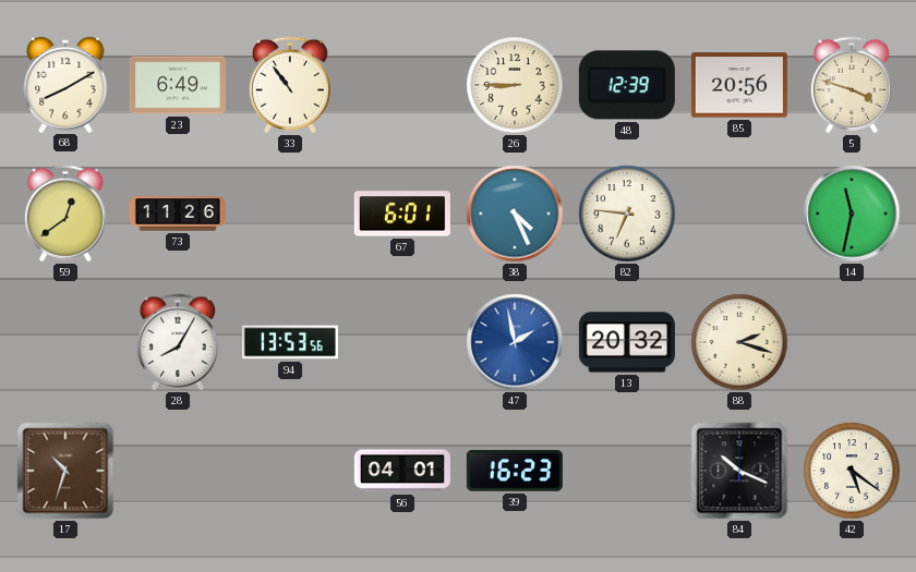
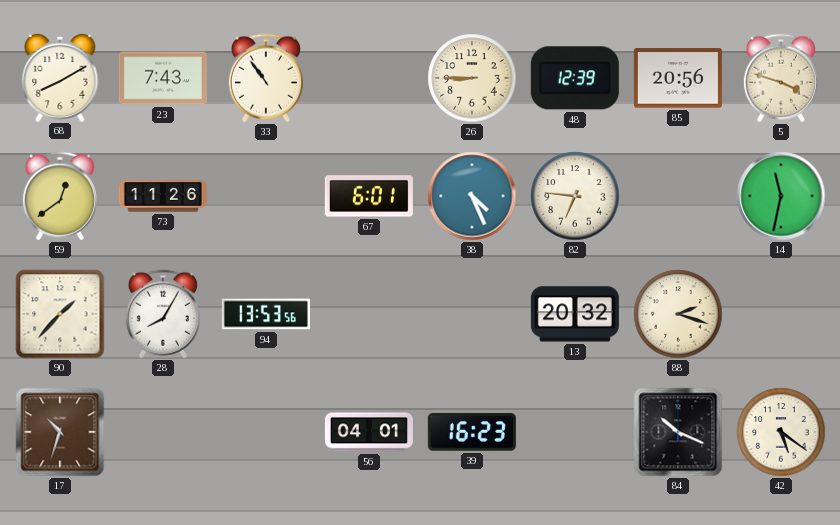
23: 6:49 -> 7:43
90: none -> 1:37
47: 1:58 -> none
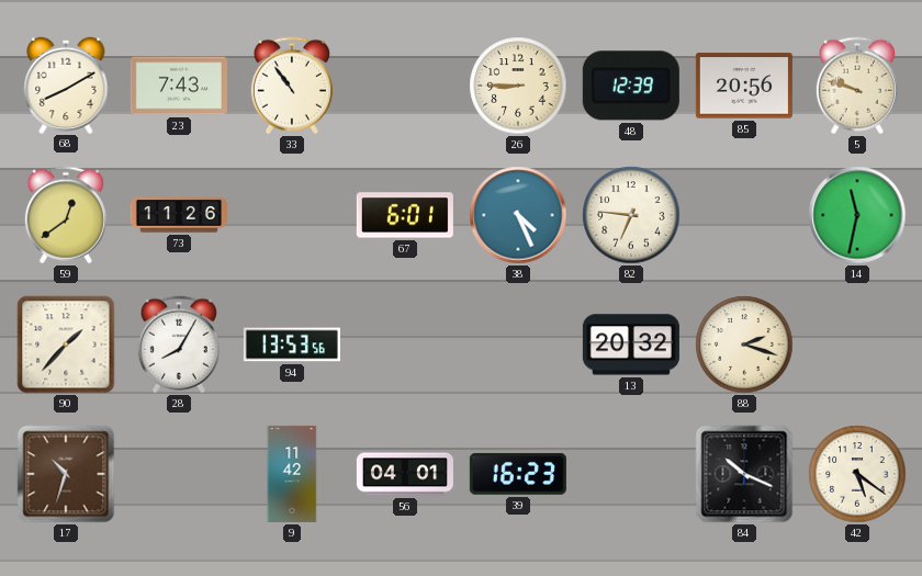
5: 3:48 -> 9:48
9: none -> 11:42
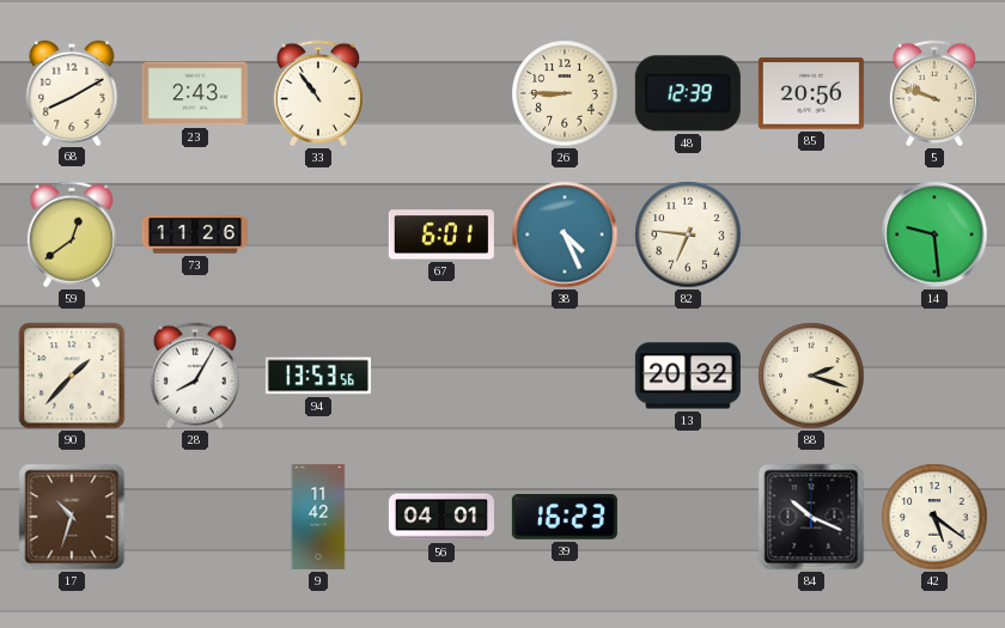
23: 7:43 -> 2:43
14: 11:32 -> 9:29
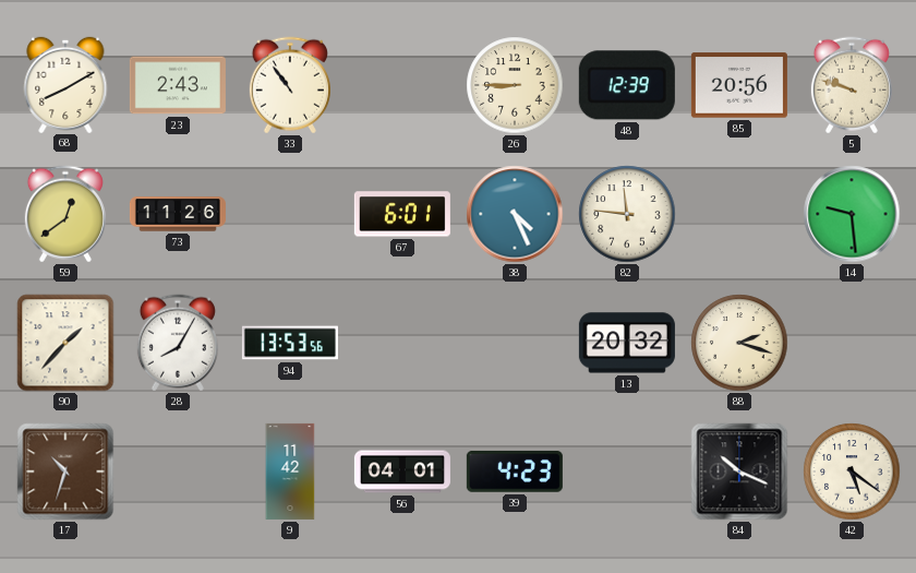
82: 6:46 -> 11:46
39: 16:23 -> 4:23
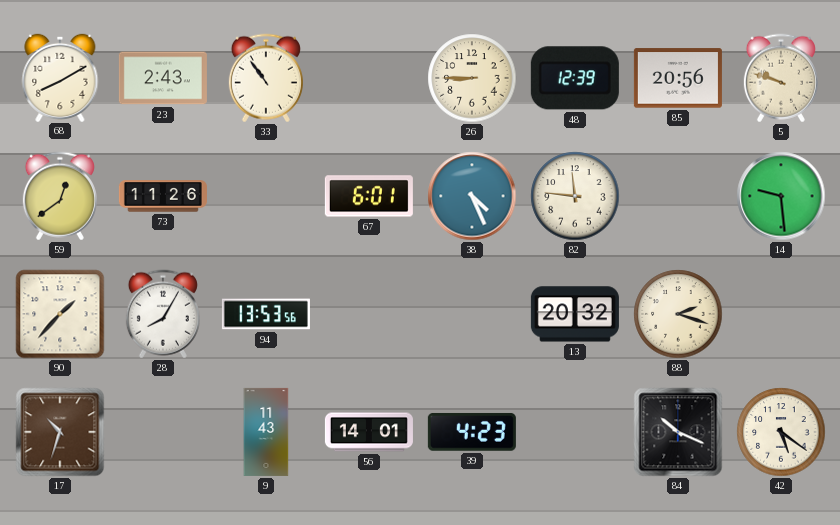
9: 11:42 -> 11:43
56: 04:01 -> 14:01
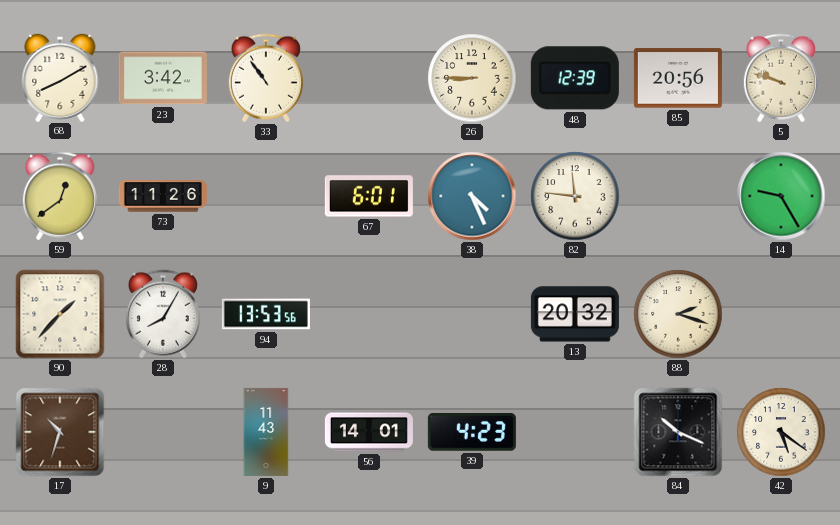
23: 2:43 -> 3:42
14: 9:29 -> 9:25
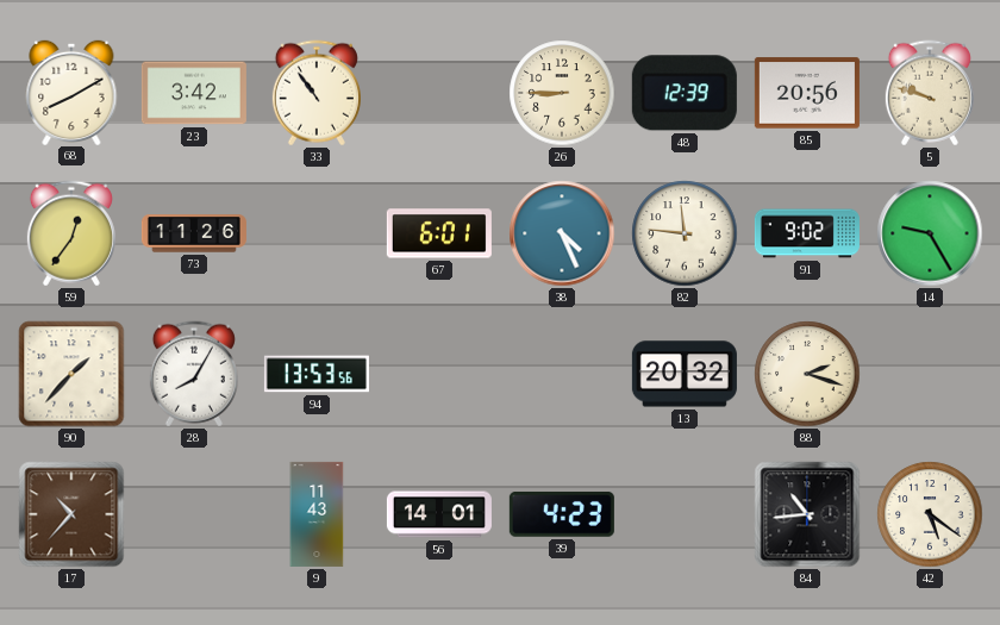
59: 12:39 -> 12:36
91: none -> 9:02
17: 10:33 -> 10:37
84: 10:19 -> 10:44
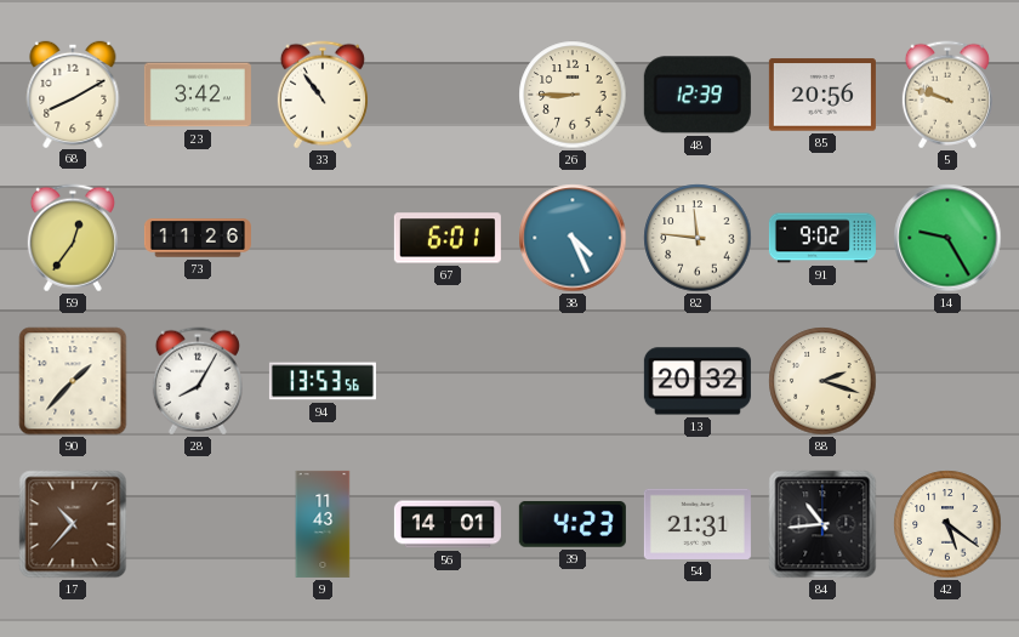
54: none -> 21:31
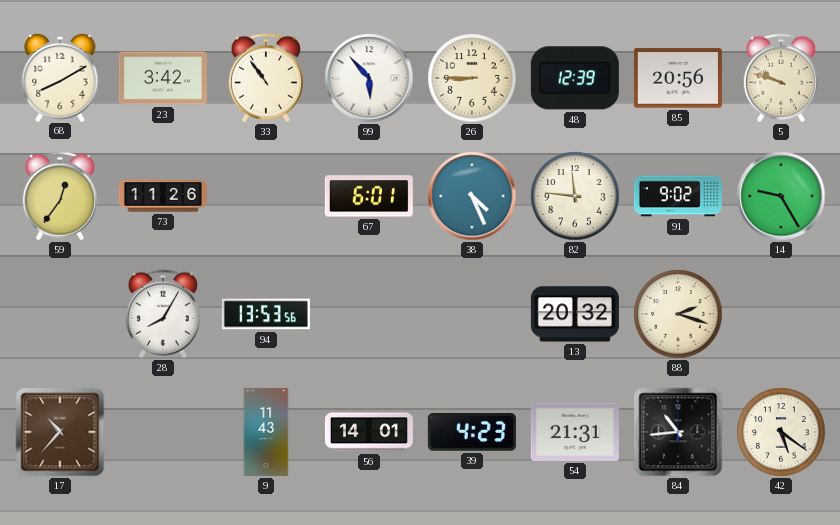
99: none -> 5:53
90: 1:37 -> none
